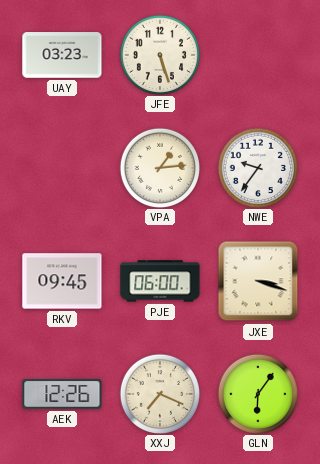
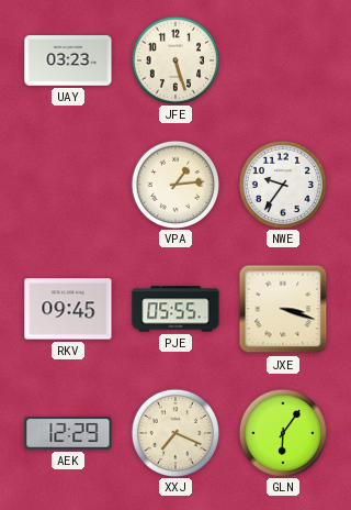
PJE: 06:00 -> 05:55
AEK: 12:26 -> 12:29
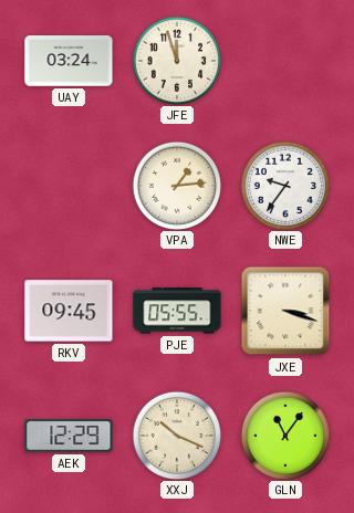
UAY: 03:23 -> 03:24
JFE: 5:27 -> 11:57
XXJ: 7:19 -> 10:19
GLN: 6:06 -> 11:06
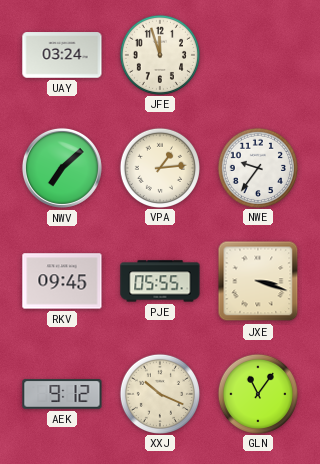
NWV: none -> 7:08
AEK: 12:29 -> 9:12
